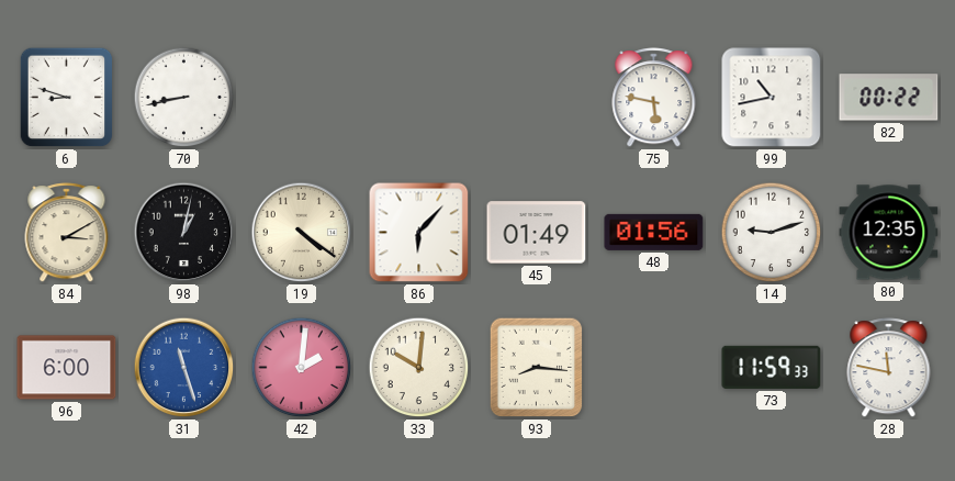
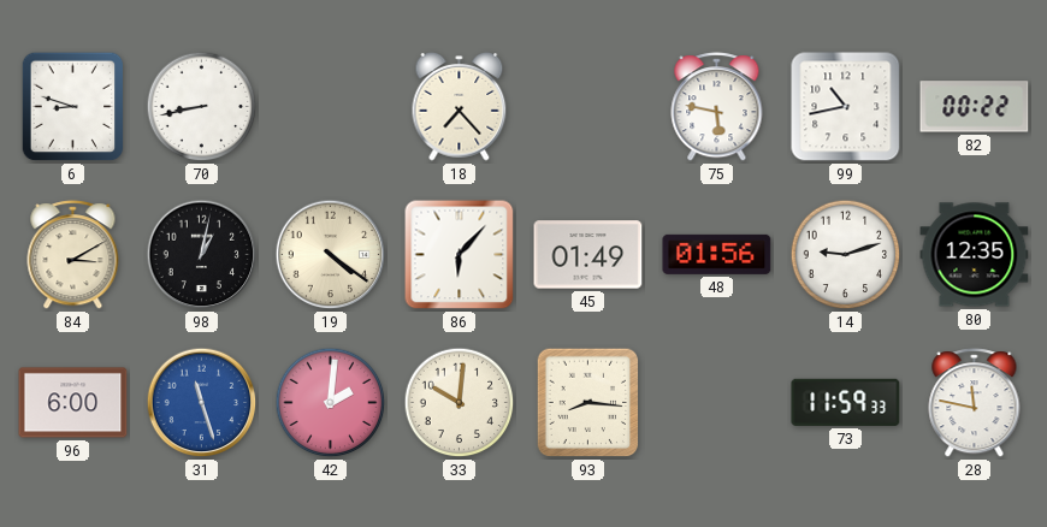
18: none -> 7:23
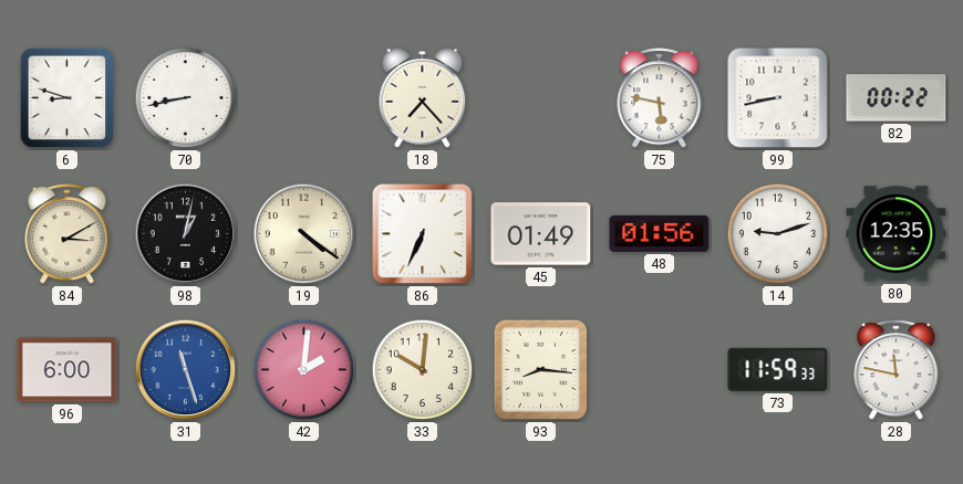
99: 10:43 -> 8:43
86: 6:07 -> 6:34
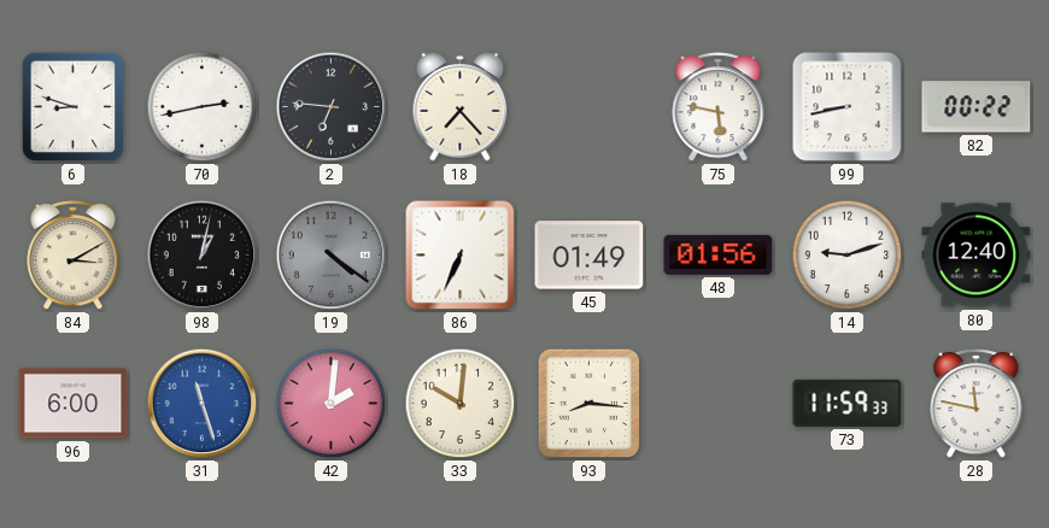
70: 8:43 -> 2:43
2: none -> 6:46
19 dial: cream -> grey
80: 12:35 -> 12:40
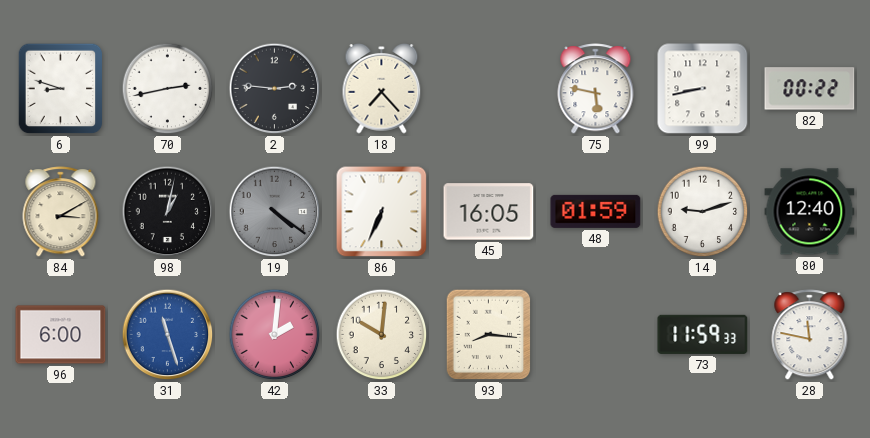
2: 6:46 -> 2:46
45: 01:49 -> 16:05
48: 01:56 -> 01:59
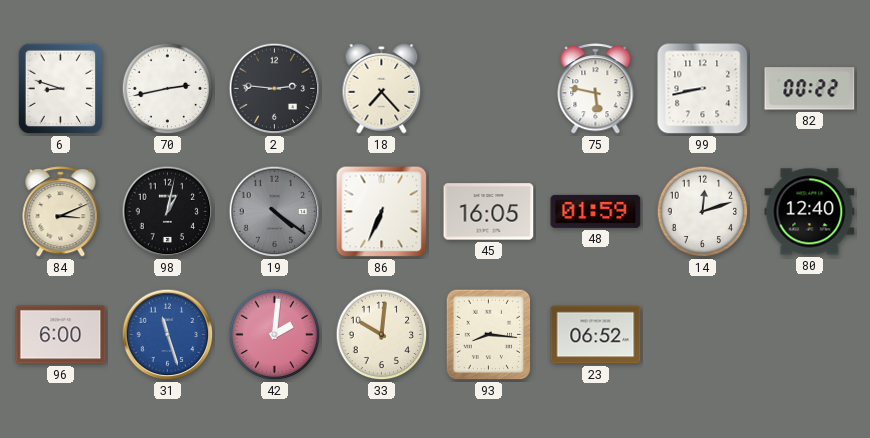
84: 3:10 -> 3:11
14: 9:12 -> 12:12
23: none -> 06:52
73: 11:59 -> none
28: 11:47 -> none
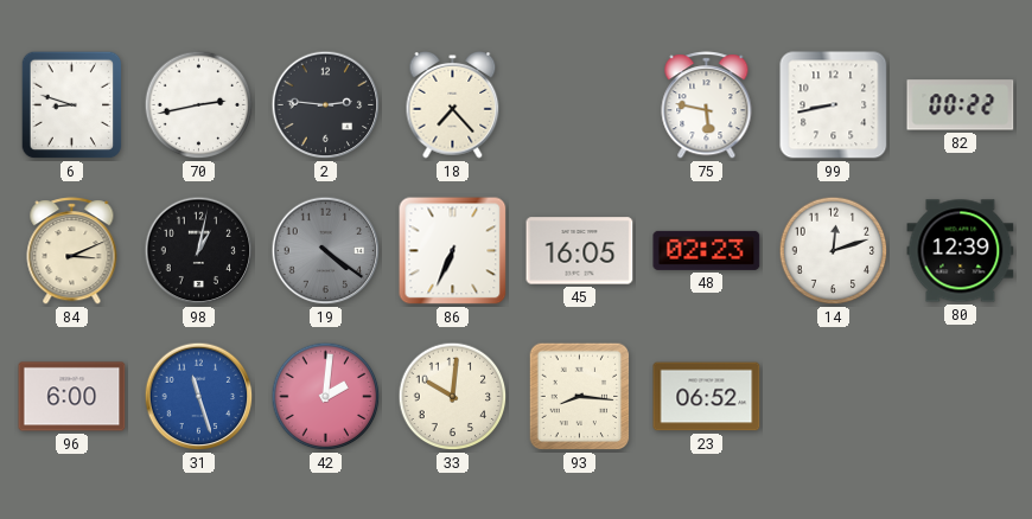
48: 01:59 -> 02:23
80: 12:40 -> 12:39
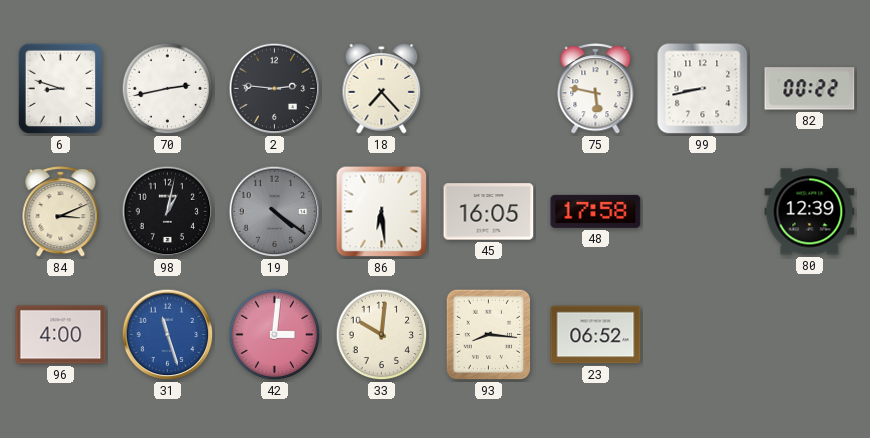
86: 6:34 -> 6:29
48: 02:23 -> 17:58
14: 12:12 -> none
96: 6:00 -> 4:00
42: 2:01 -> 3:01
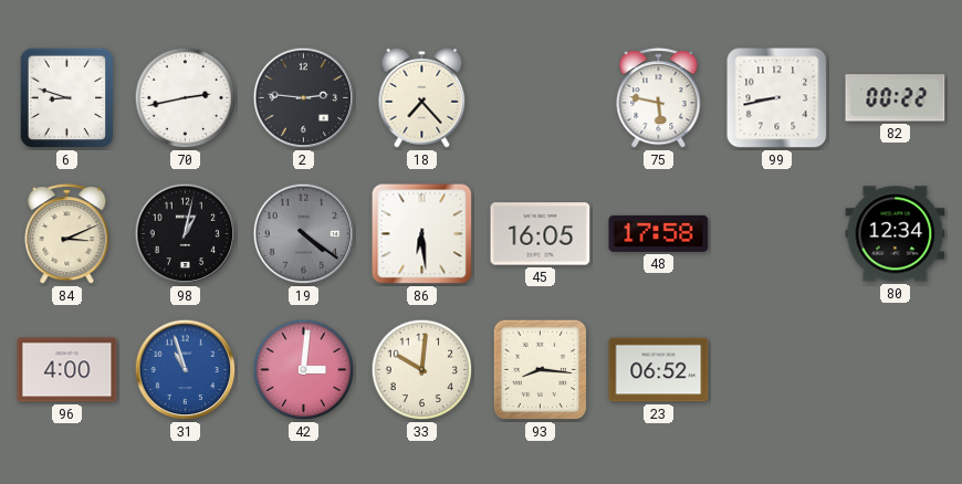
80: 12:39 -> 12:34
31: 11:27 -> 10:57
